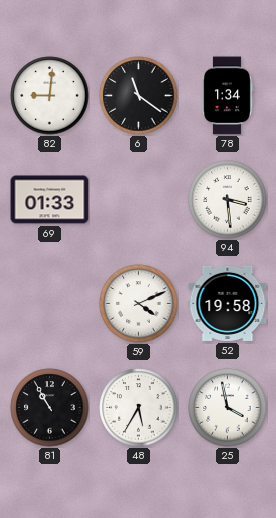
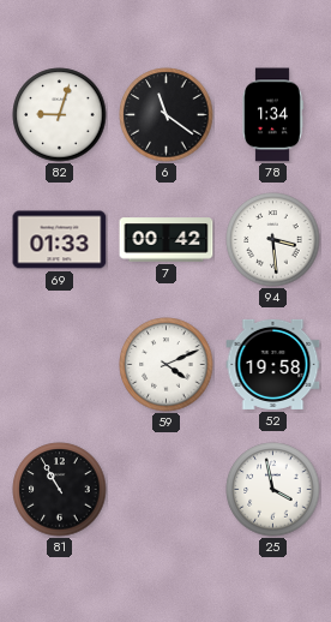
82: 9:01 -> 9:03
7: none -> 00:42
48: 5:35 -> none
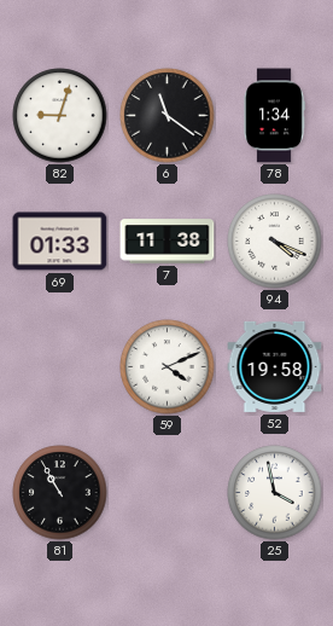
7: 00:42 -> 11:38
94: 3:29 -> 4:19
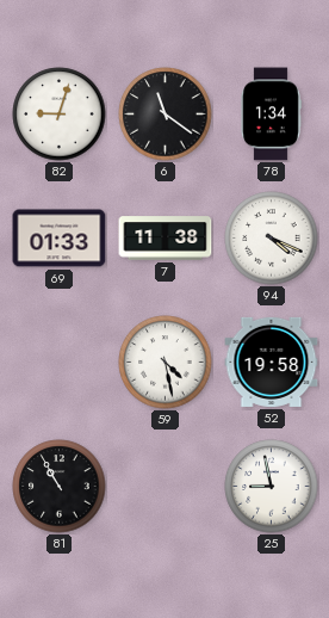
59: 4:11 -> 4:28
25: 3:58 -> 8:58
